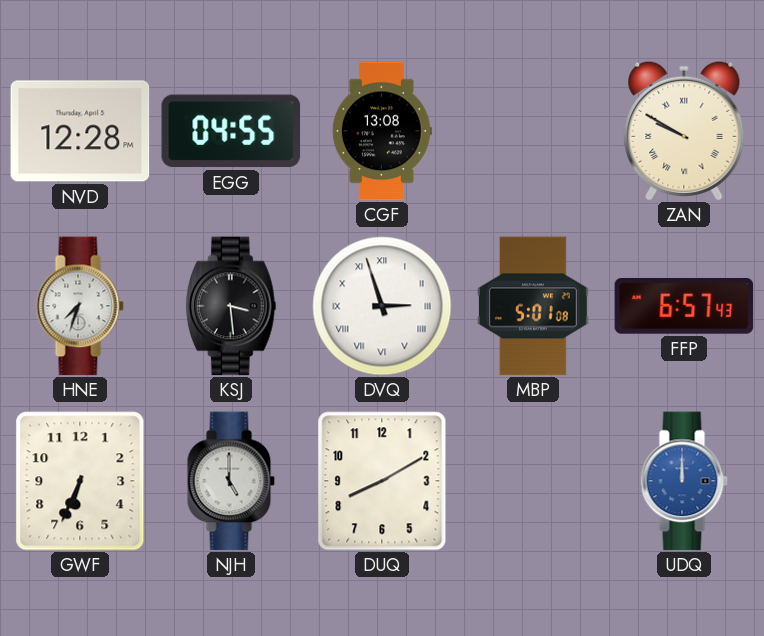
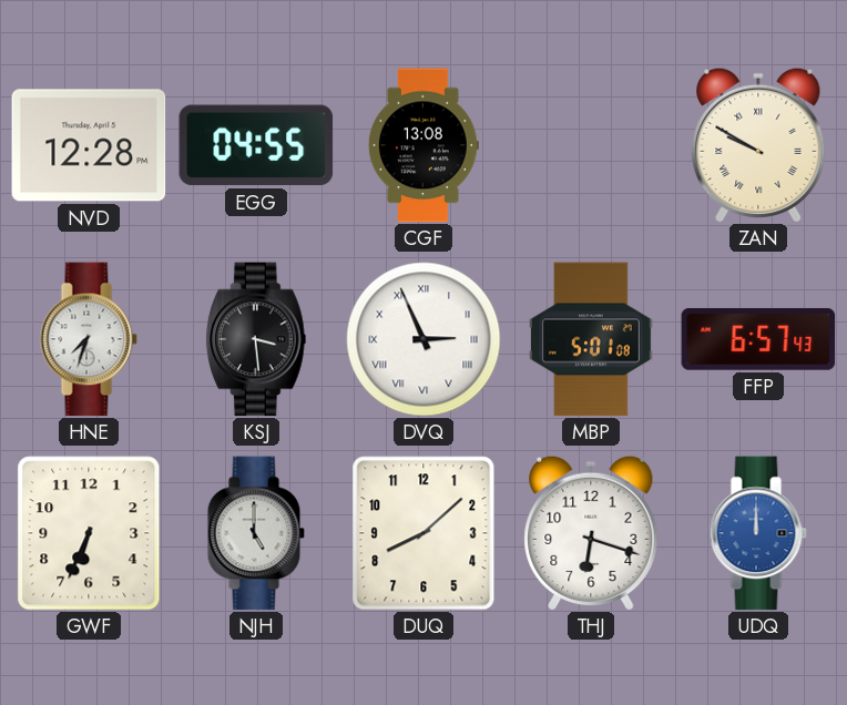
DVQ: 2:57 -> 2:56
DUQ: 8:10 -> 8:08
THJ: none -> 6:18
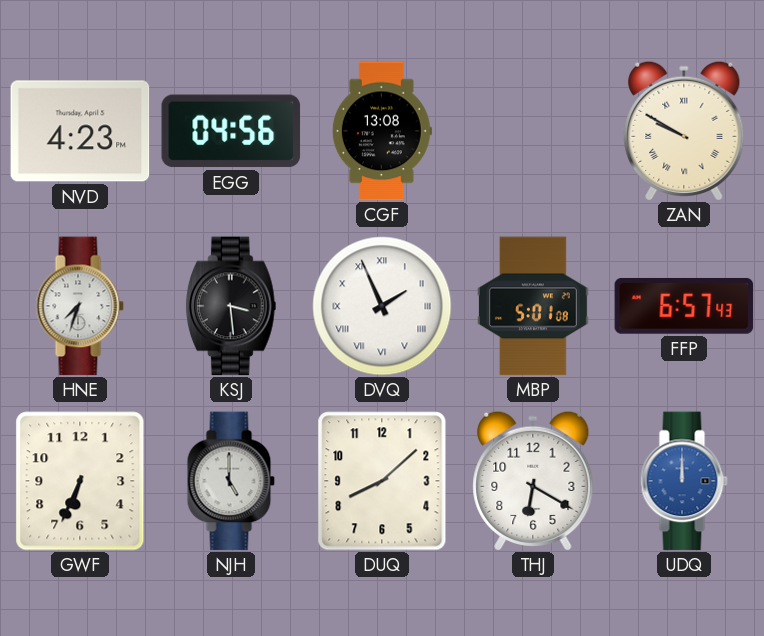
NVD: 12:28 -> 4:23
EGG: 04:55 -> 04:56
DVQ: 2:56 -> 1:56
THJ: 6:18 -> 6:20
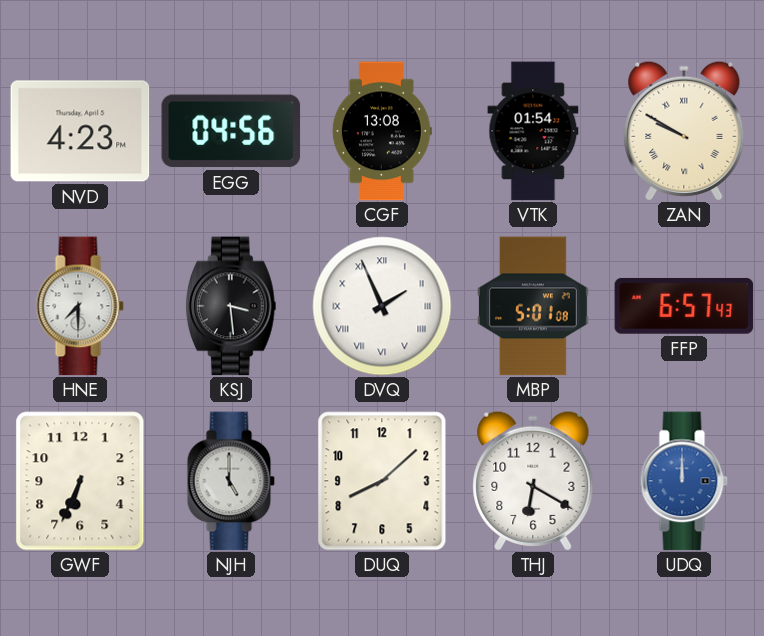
VTK: none -> 01:54
HNE: 7:33 -> 7:30
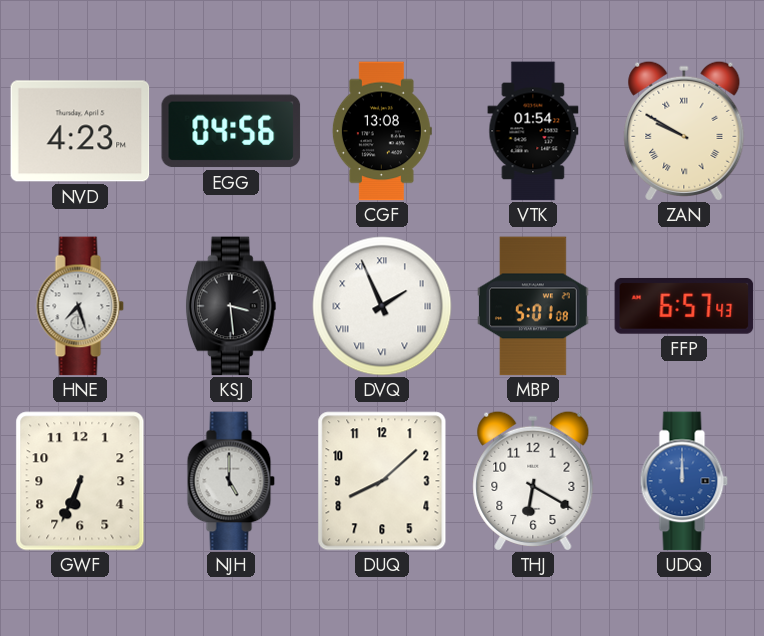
HNE: 7:30 -> 7:27
